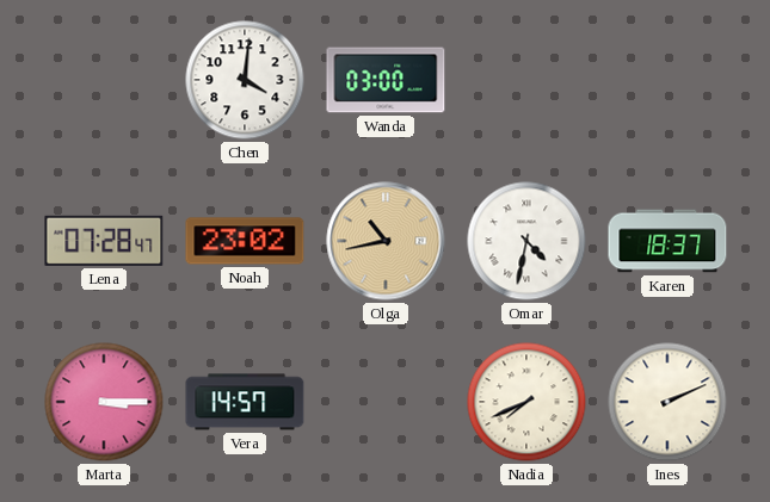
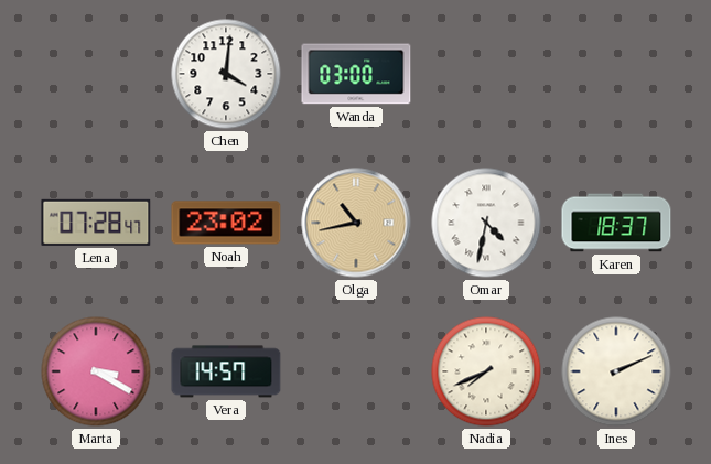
Marta: 3:15 -> 3:20
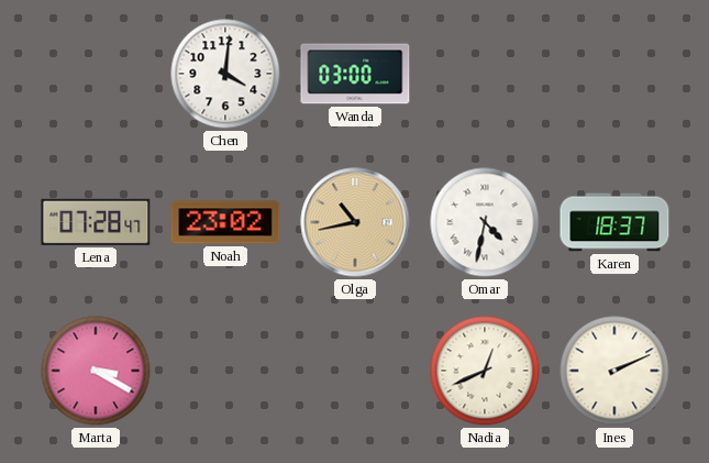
Vera: 14:57 -> none
Nadia: 7:41 -> 12:41
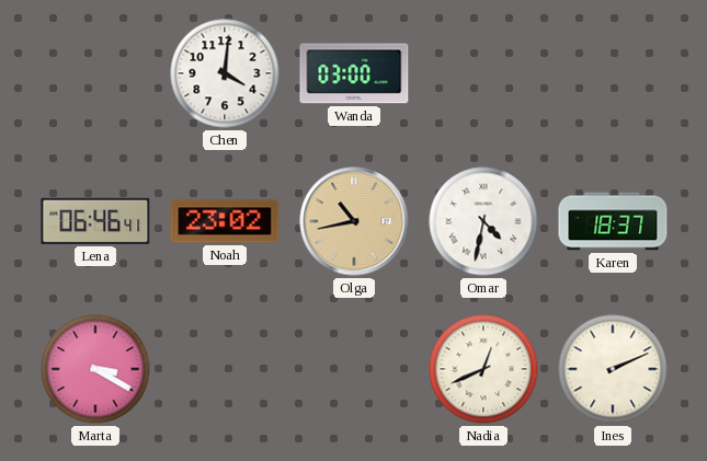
Lena: 07:28 -> 06:46
